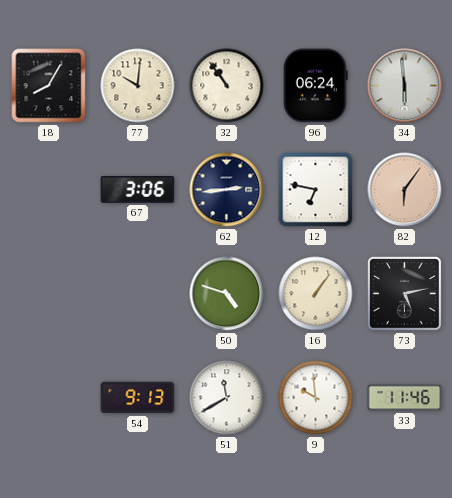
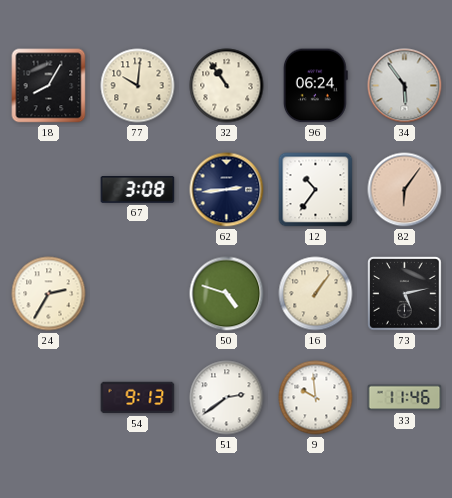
34: 5:59 -> 5:54
67: 3:06 -> 3:08
12: 6:47 -> 10:36
24: none -> 2:35
51: 11:40 -> 2:39
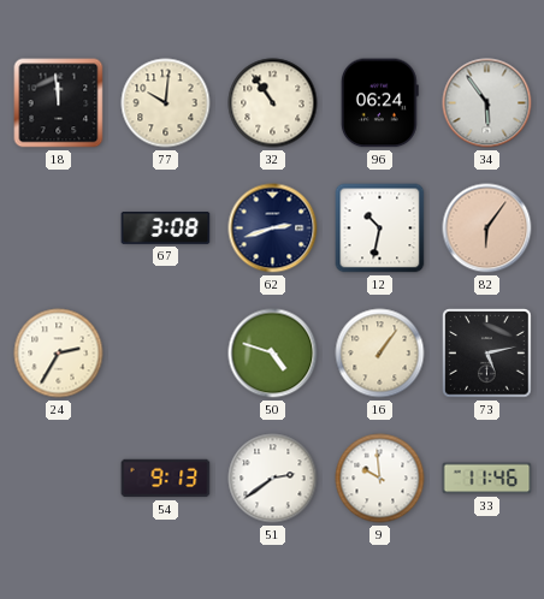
18: 8:05 -> 11:59
62: 2:44 -> 2:42
12: 10:36 -> 10:32
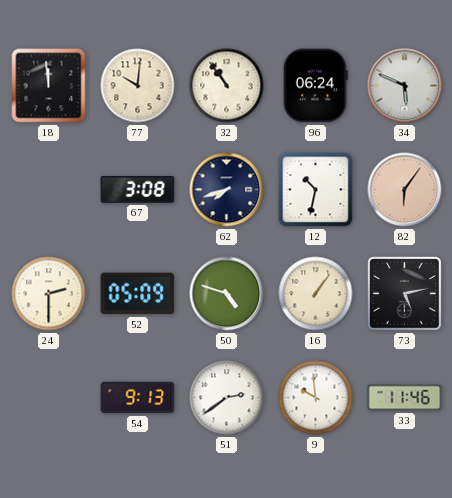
34: 5:54 -> 5:49
62: 2:42 -> 7:42
24: 2:35 -> 2:30
52: none -> 05:09
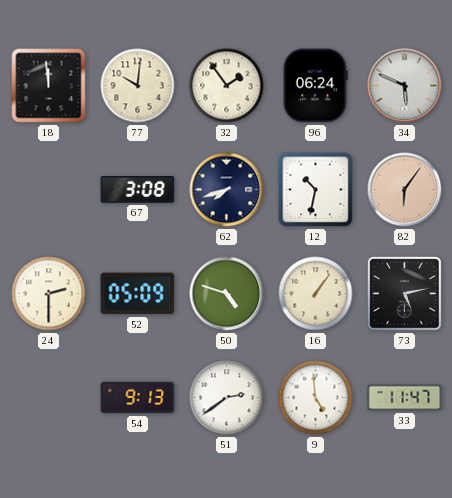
32: 10:54 -> 1:54
9: 9:59 -> 4:59
33: 11:46 -> 11:47
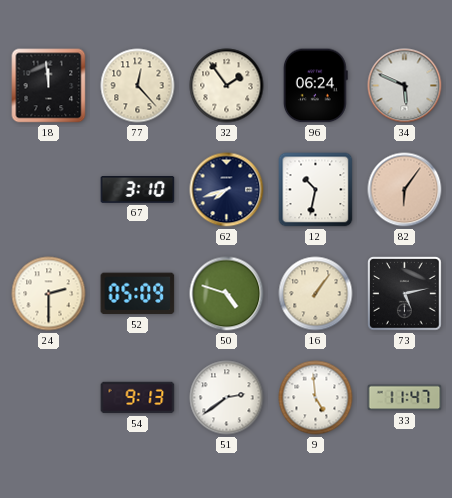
77: 10:01 -> 12:23
67: 3:08 -> 3:10
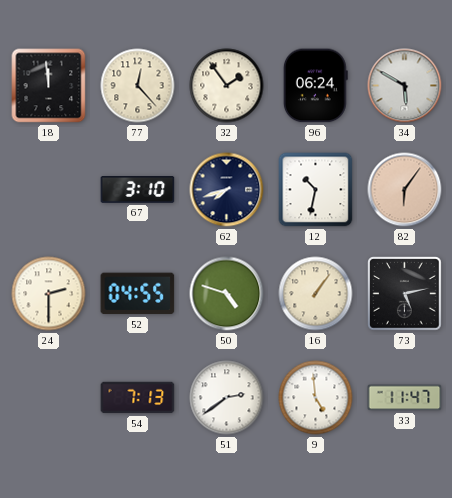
34: 5:49 -> 5:50
52: 05:09 -> 04:55
54: 9:13 -> 7:13
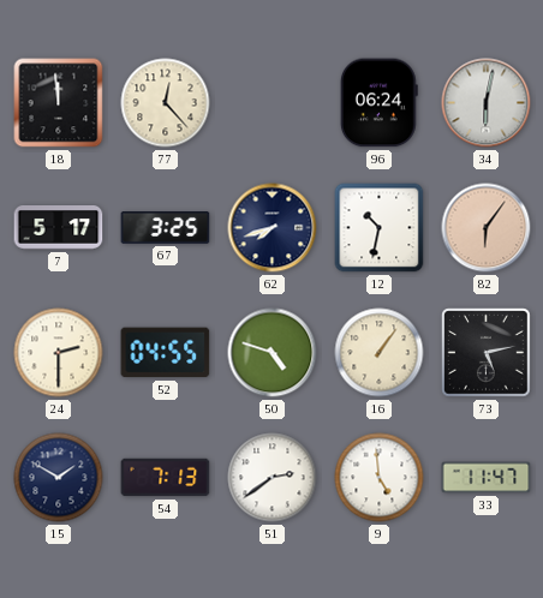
32: 1:54 -> none
34: 5:50 -> 6:02
7: none -> 5:17
67: 3:10 -> 3:25
15: none -> 1:50
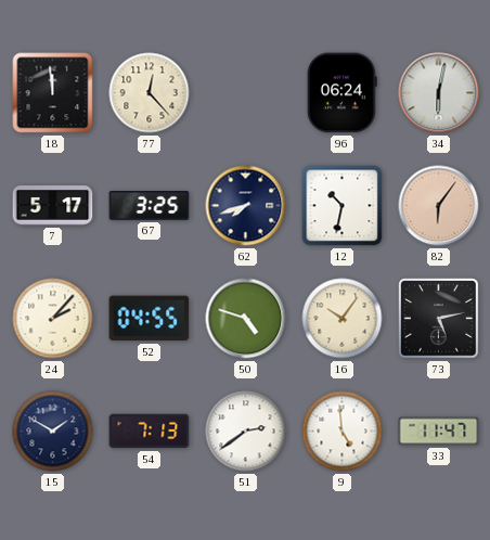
24: 2:30 -> 2:07
16: 1:06 -> 10:06
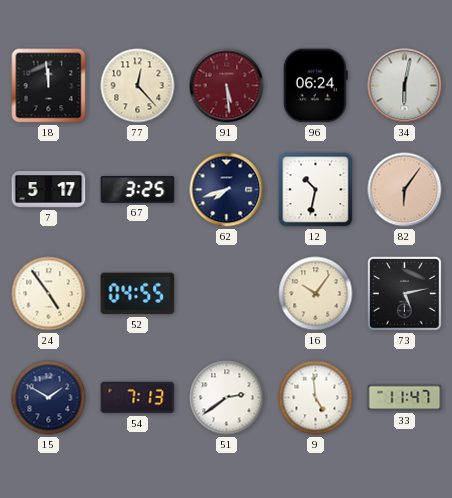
91: none -> 5:29
24: 2:07 -> 4:54
50: 4:48 -> none
